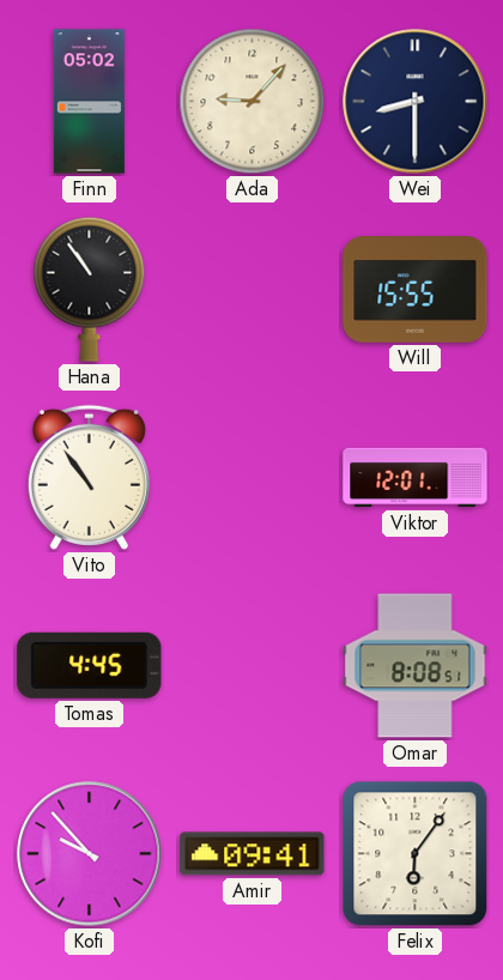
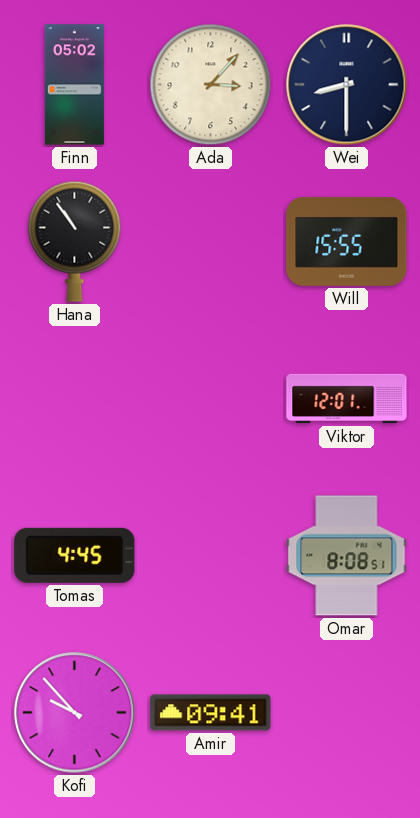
Ada: 9:07 -> 3:07
Vito: 10:54 -> none
Felix: 6:06 -> none
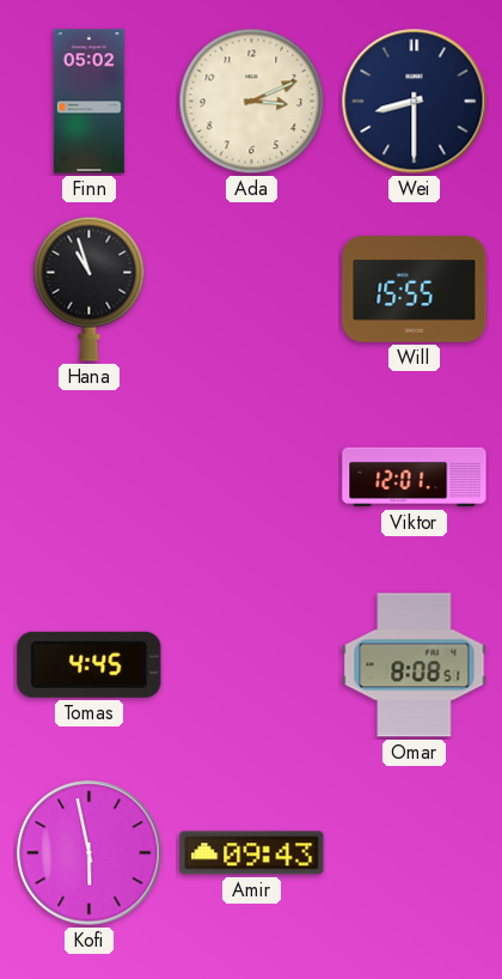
Ada: 3:07 -> 3:11
Hana: 10:54 -> 10:57
Kofi: 9:53 -> 5:58
Amir: 09:41 -> 09:43
